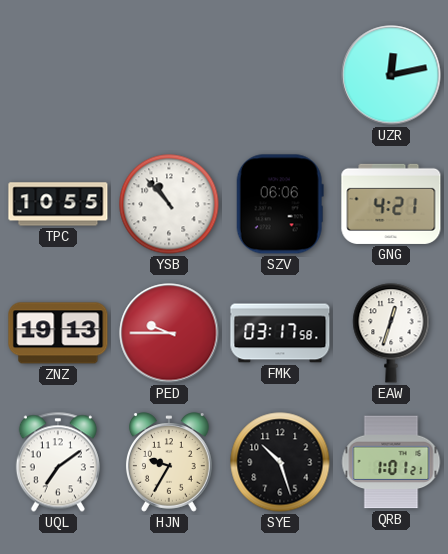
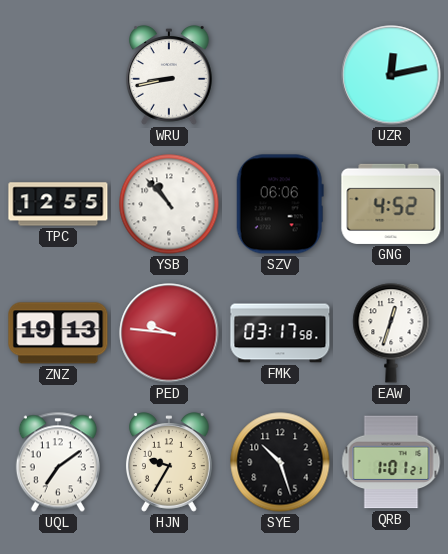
WRU: none -> 8:43
TPC: 10:55 -> 12:55
GNG: 4:21 -> 4:52
PED: 9:45 -> 9:46
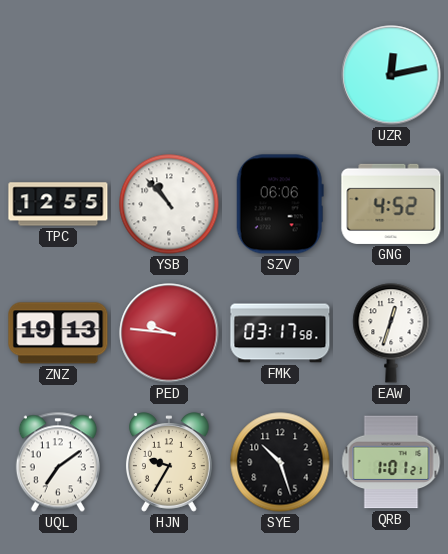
WRU: 8:43 -> none
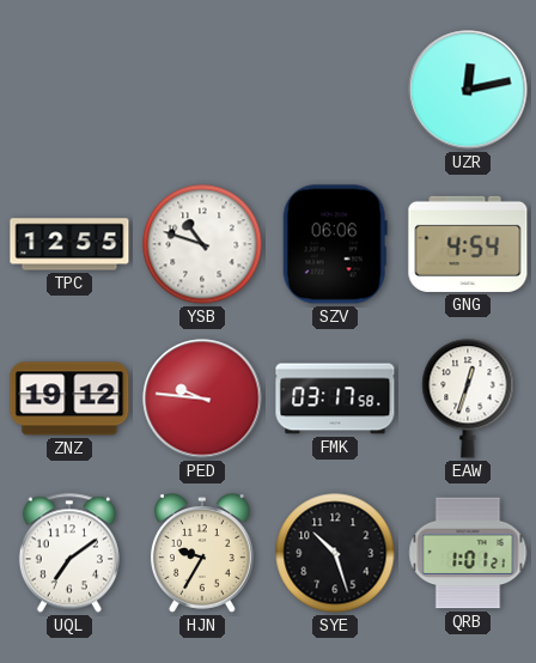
YSB: 10:53 -> 10:48
GNG: 4:52 -> 4:54
ZNZ: 19:13 -> 19:12
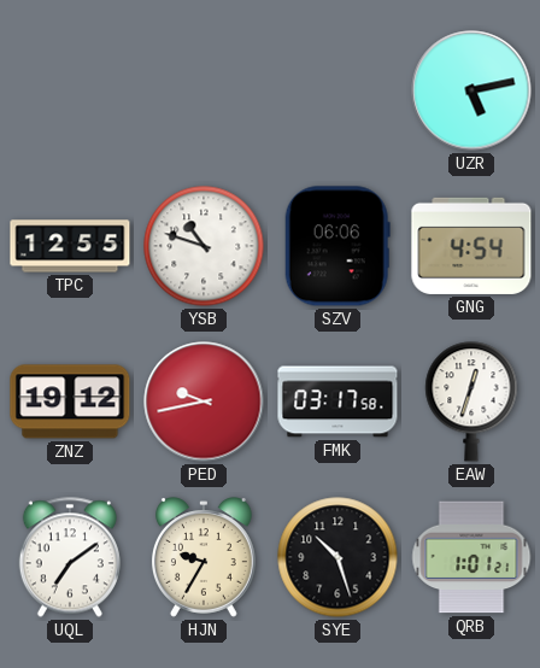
UZR: 12:13 -> 5:13
PED: 9:46 -> 9:43
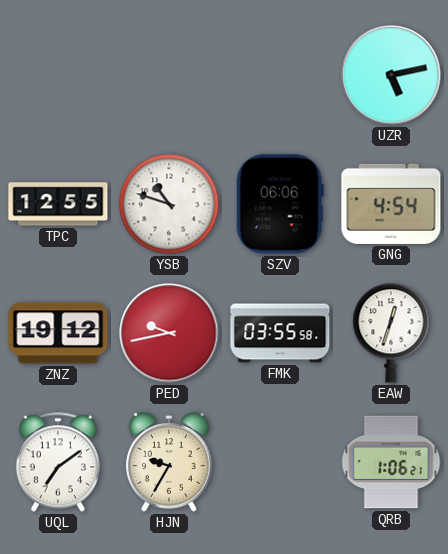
FMK: 03:17 -> 03:55
SYE: 10:27 -> none
QRB: 1:01 -> 1:06
